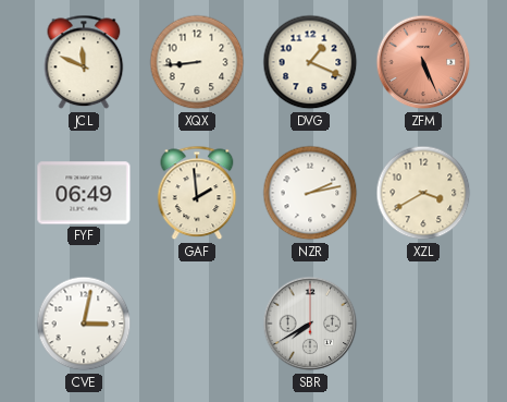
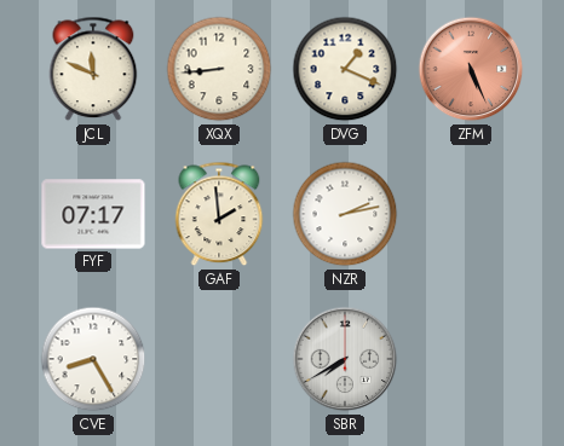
FYF: 06:49 -> 07:17
XZL: 3:40 -> none
CVE: 3:02 -> 8:25
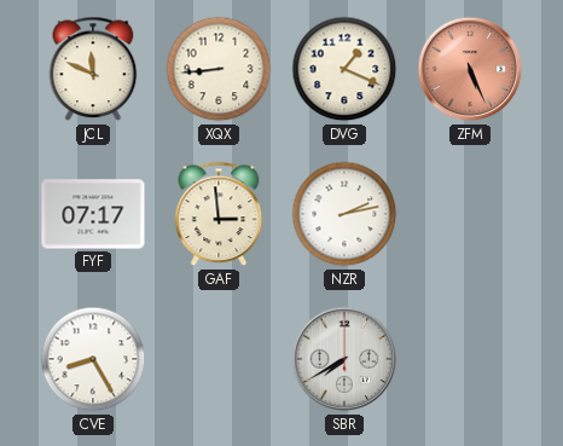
GAF: 1:59 -> 2:59
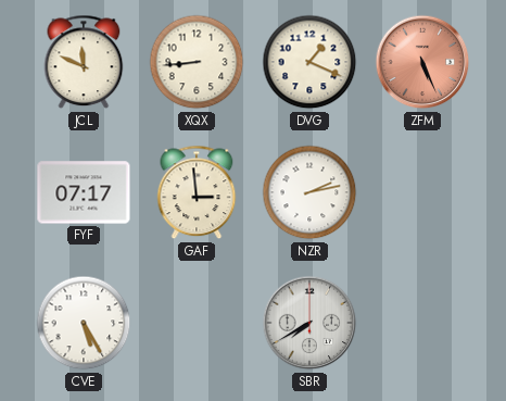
CVE: 8:25 -> 5:25
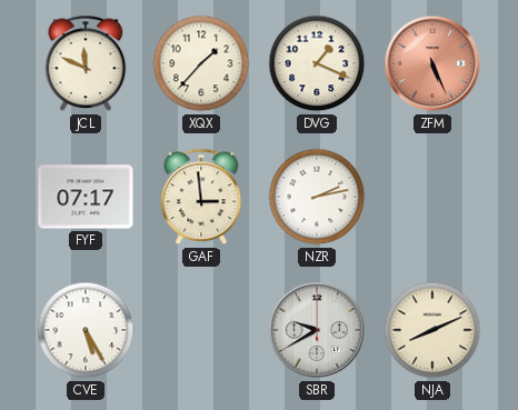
XQX: 8:44 -> 1:37
SBR: 7:40 -> 9:40
NJA: none -> 8:11
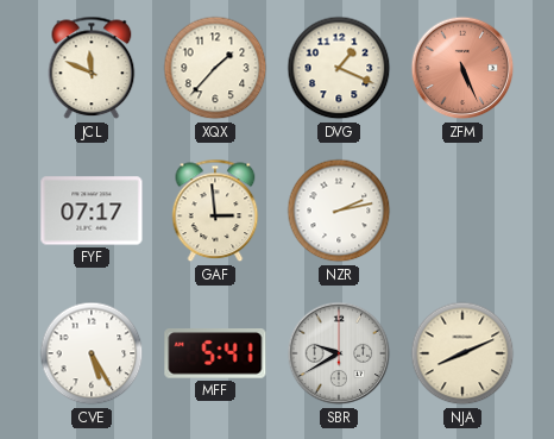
MFF: none -> 5:41
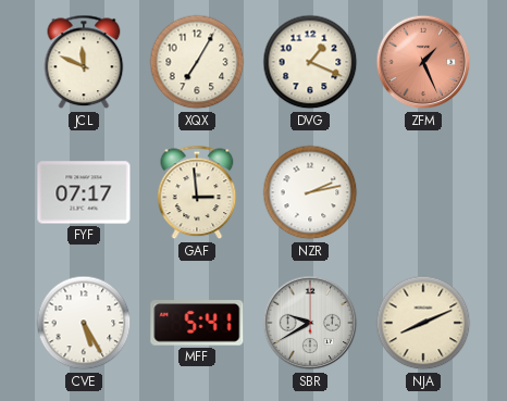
XQX: 1:37 -> 7:05
ZFM: 5:26 -> 1:26
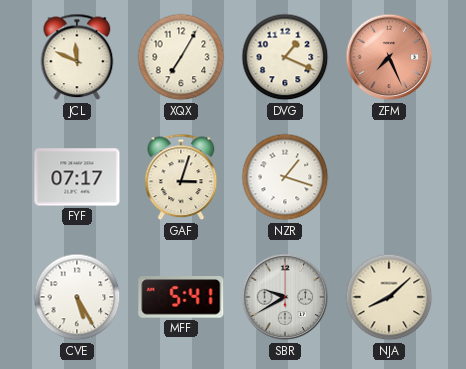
ZFM: 1:26 -> 7:26
GAF: 2:59 -> 3:03
NZR: 2:13 -> 1:18
NJA: 8:11 -> 8:08
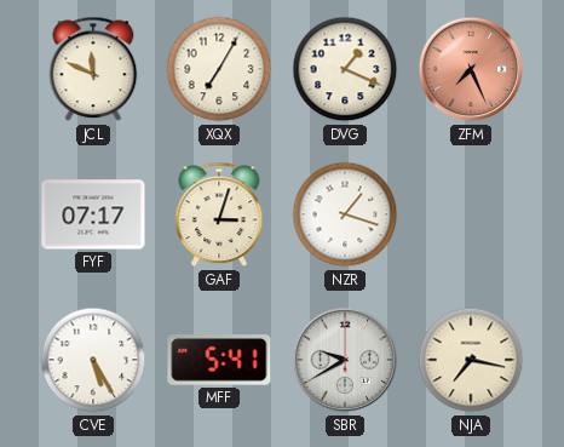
NJA: 8:08 -> 7:17
